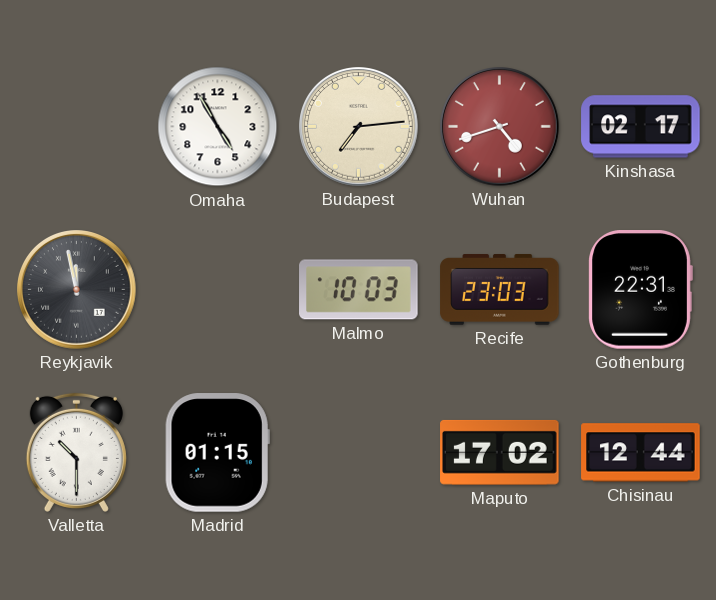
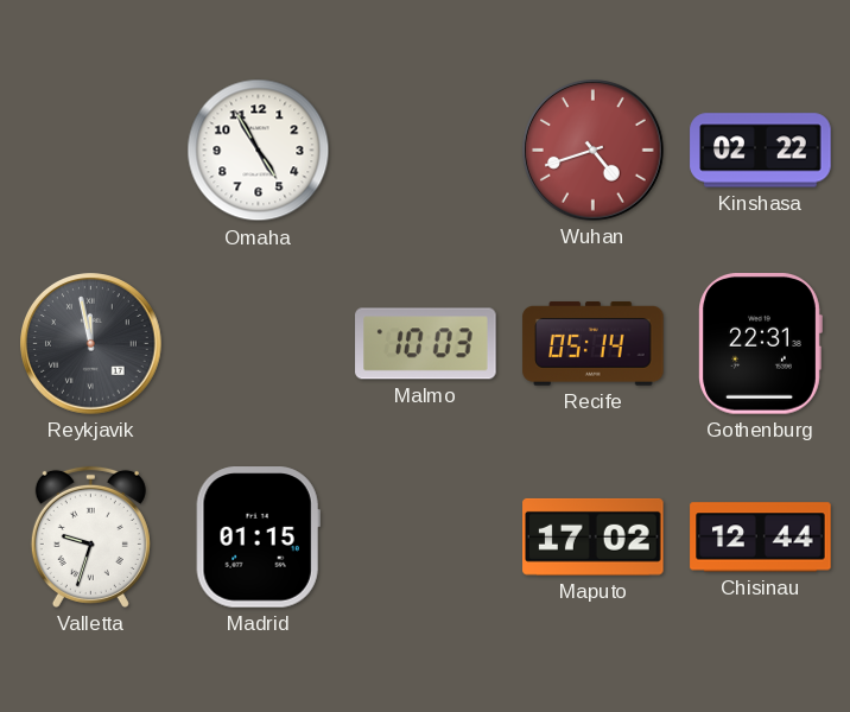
Budapest: 7:14 -> none
Kinshasa: 02:17 -> 02:22
Recife: 23:03 -> 05:14
Valletta: 10:30 -> 9:33
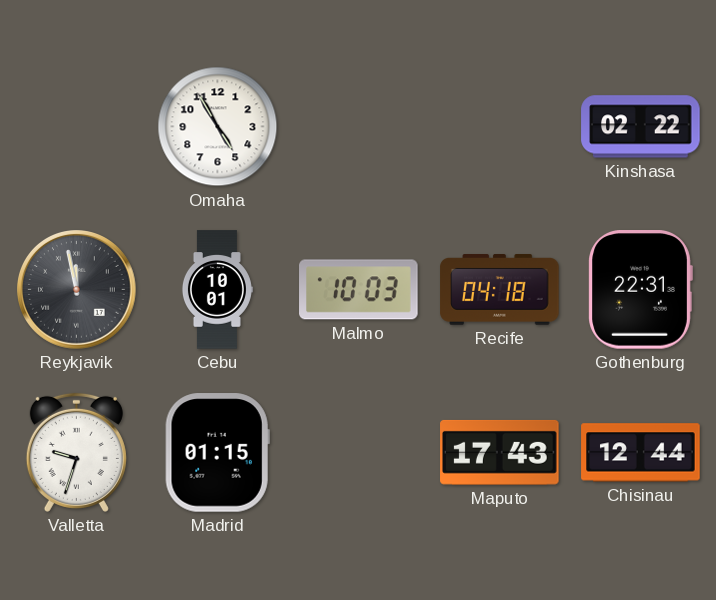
Wuhan: 4:42 -> none
Cebu: none -> 10:01
Recife: 05:14 -> 04:18
Maputo: 17:02 -> 17:43
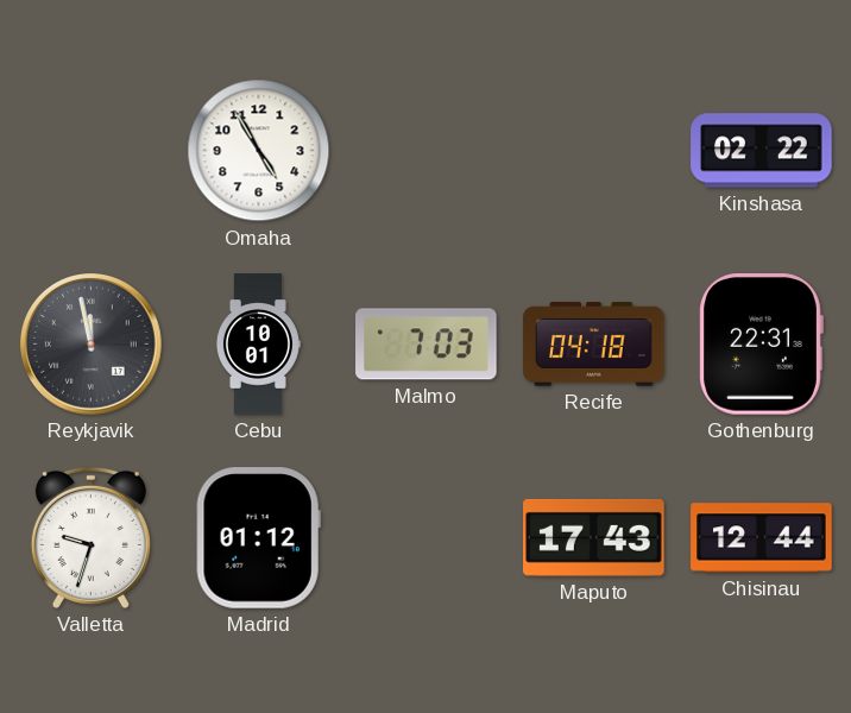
Malmo: 10:03 -> 7:03
Madrid: 01:15 -> 01:12
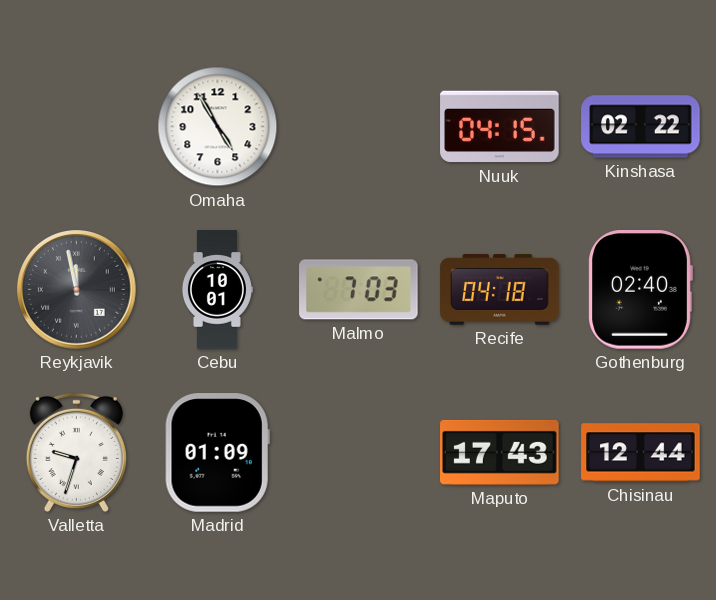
Nuuk: none -> 04:15
Gothenburg: 22:31 -> 02:40
Madrid: 01:12 -> 01:09
